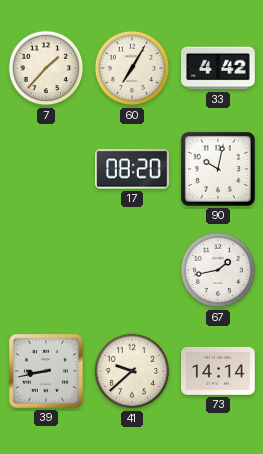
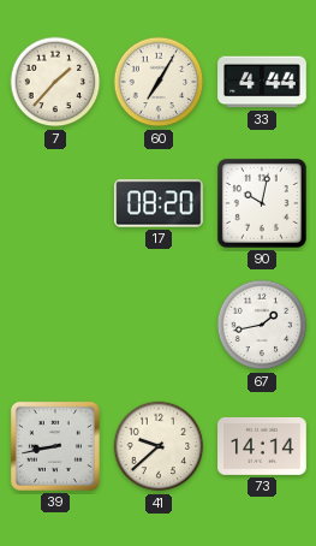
33: 4:42 -> 4:44
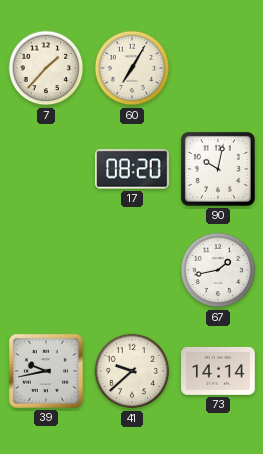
33: 4:44 -> none
39: 8:43 -> 9:43
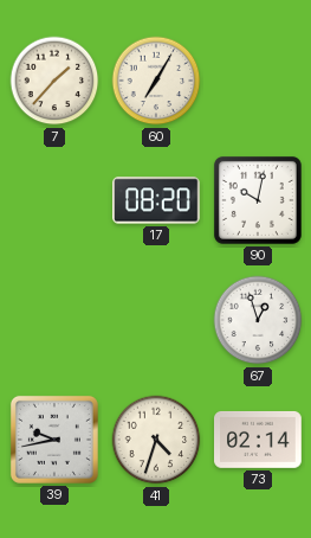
67: 1:43 -> 12:57
41: 9:38 -> 4:33
73: 14:14 -> 02:14
